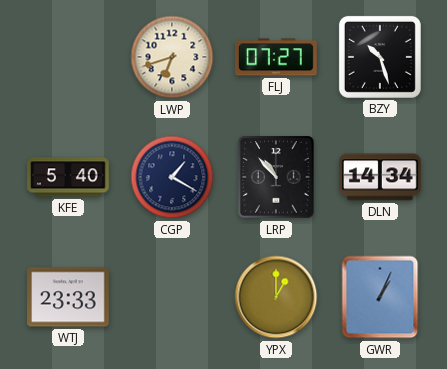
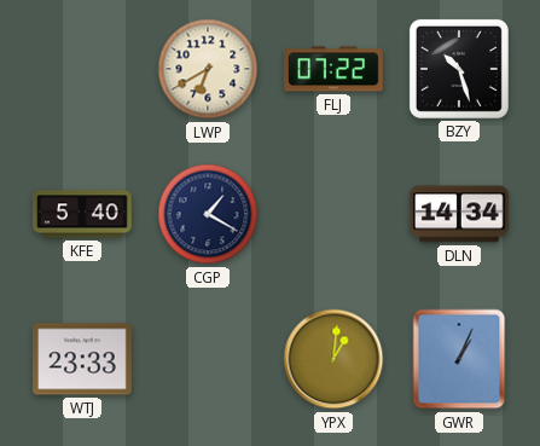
LWP: 6:42 -> 6:40
FLJ: 07:27 -> 07:22
LRP: 10:53 -> none
YPX: 1:00 -> 1:01
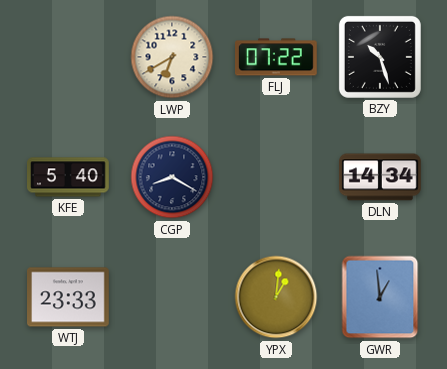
CGP: 1:20 -> 8:20
GWR: 1:04 -> 12:59
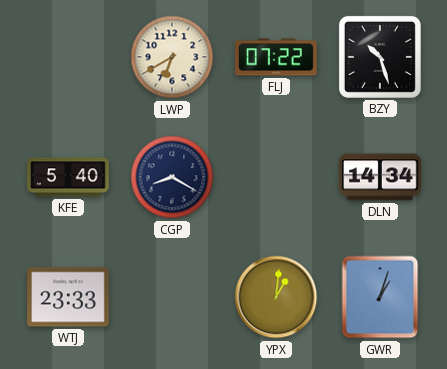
GWR: 12:59 -> 1:03
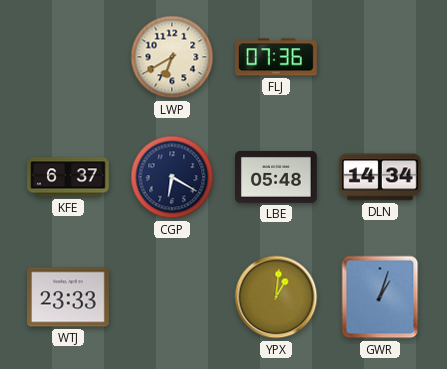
FLJ: 07:22 -> 07:36
BZY: 10:27 -> none
KFE: 5:40 -> 6:37
CGP: 8:20 -> 6:20
LBE: none -> 05:48
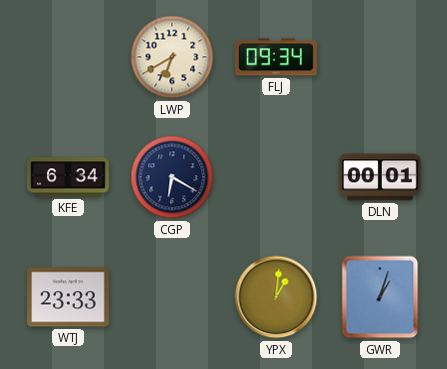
FLJ: 07:36 -> 09:34
KFE: 6:37 -> 6:34
LBE: 05:48 -> none
DLN: 14:34 -> 00:01
